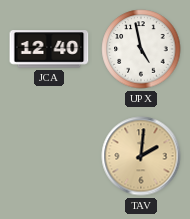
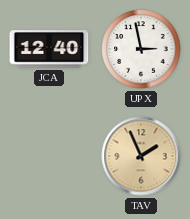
UPX: 4:58 -> 2:58
TAV: 2:01 -> 1:56
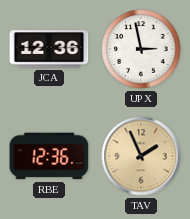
JCA: 12:40 -> 12:36
RBE: none -> 12:36
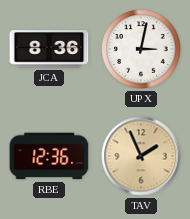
JCA: 12:36 -> 8:36
UPX: 2:58 -> 3:02
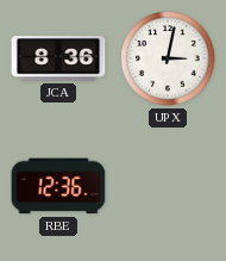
TAV: 1:56 -> none
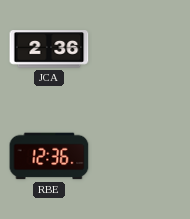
JCA: 8:36 -> 2:36
UPX: 3:02 -> none
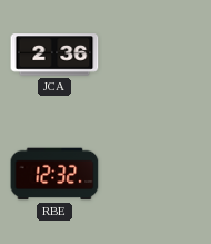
RBE: 12:36 -> 12:32
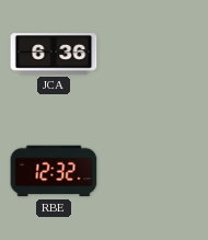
JCA: 2:36 -> 6:36
